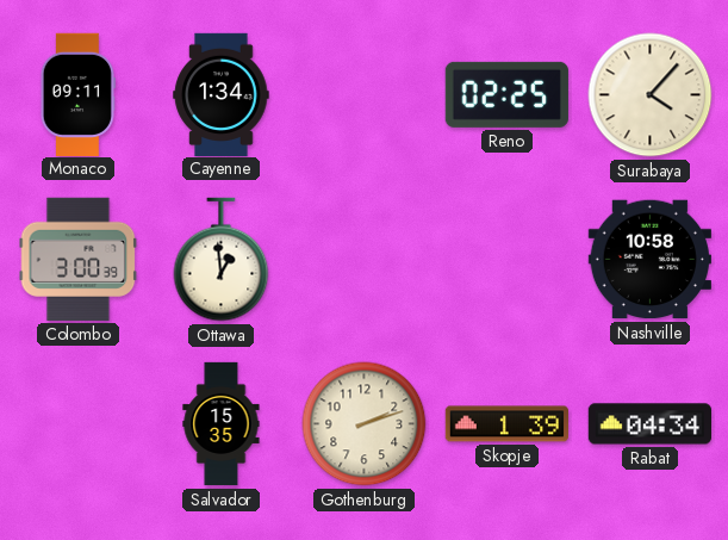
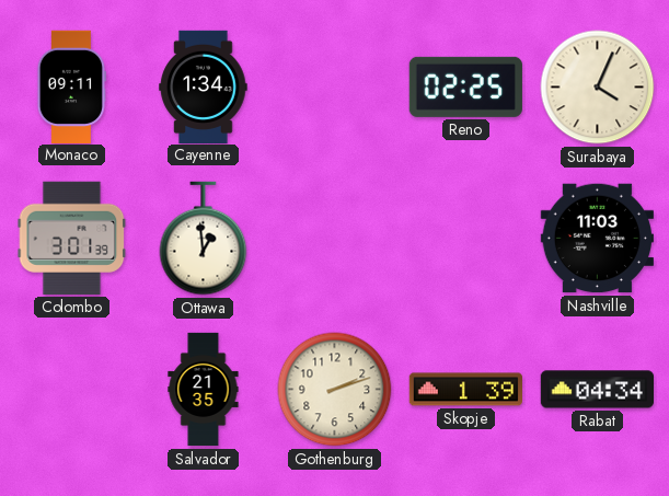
Surabaya: 4:07 -> 4:04
Colombo: 3:00 -> 3:01
Nashville: 10:58 -> 11:03
Salvador: 15:35 -> 21:35
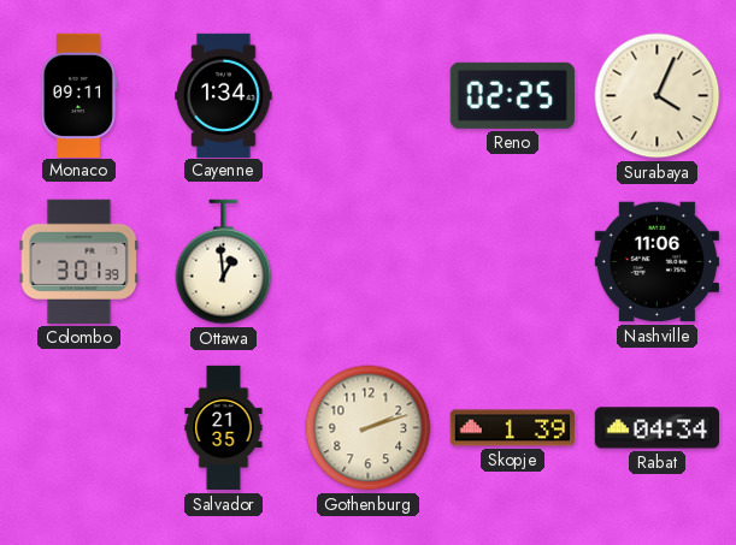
Nashville: 11:03 -> 11:06
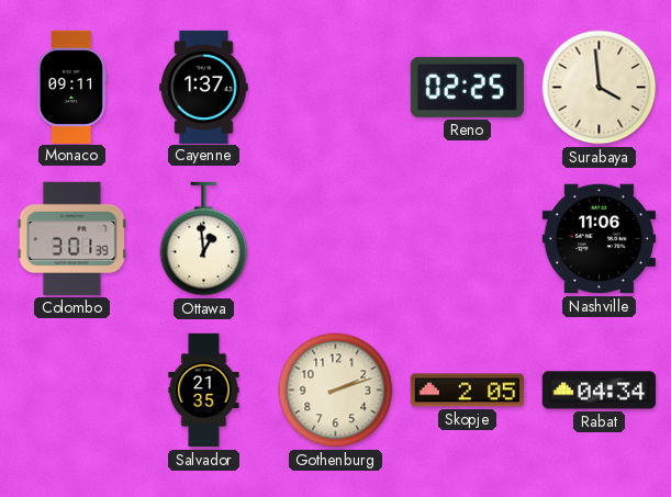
Cayenne: 1:34 -> 1:37
Surabaya: 4:04 -> 3:59
Skopje: 1:39 -> 2:05
